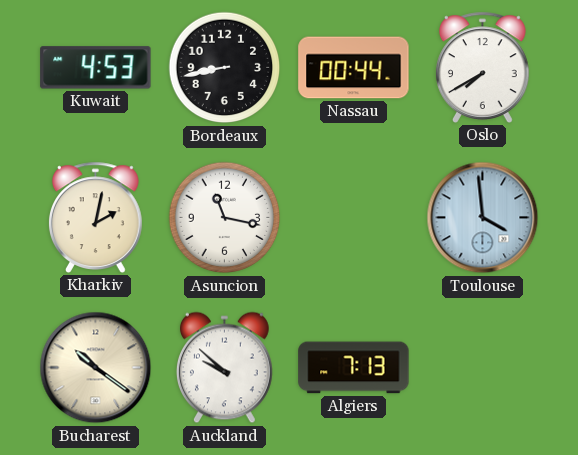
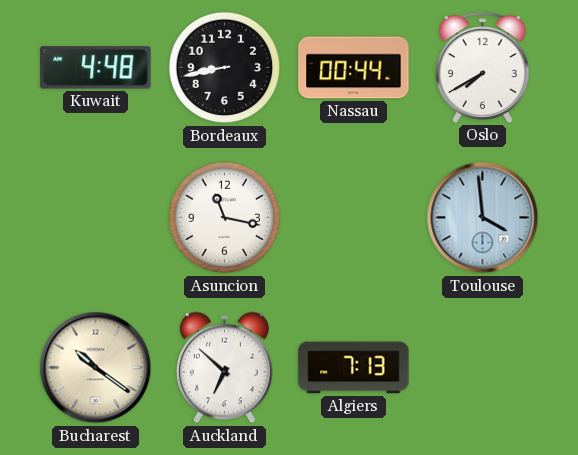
Kuwait: 4:53 -> 4:48
Kharkiv: 2:02 -> none
Auckland: 9:52 -> 6:52
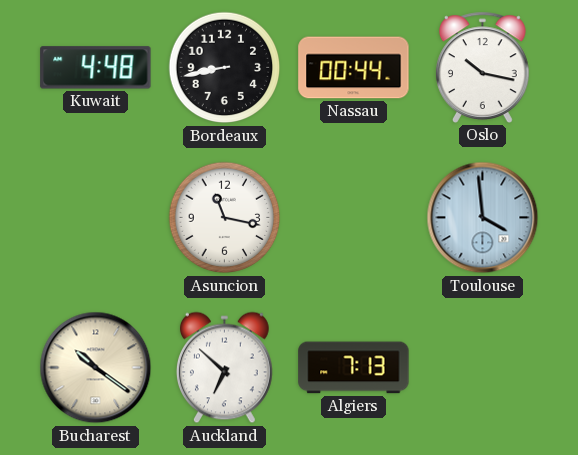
Oslo: 7:40 -> 10:17
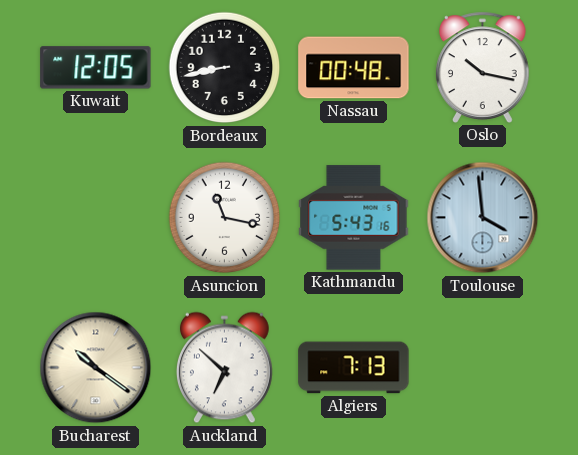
Kuwait: 4:48 -> 12:05
Nassau: 00:44 -> 00:48
Kathmandu: none -> 5:43
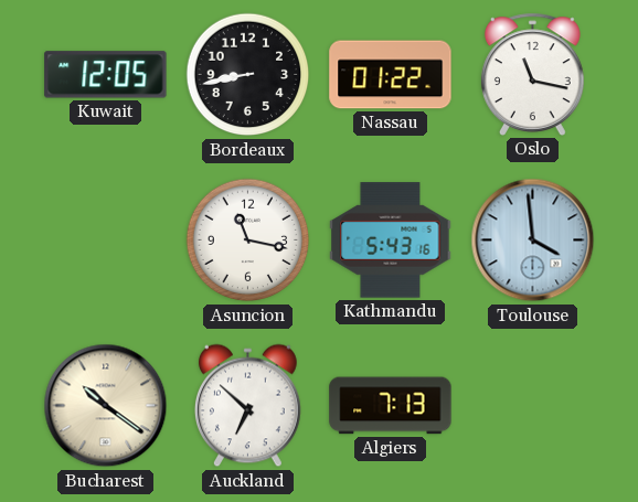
Nassau: 00:48 -> 01:22
Oslo: 10:17 -> 11:17
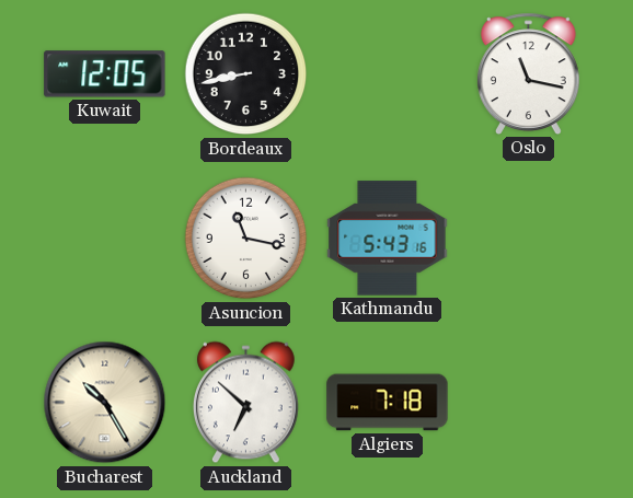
Nassau: 01:22 -> none
Toulouse: 3:59 -> none
Bucharest: 10:21 -> 10:25
Algiers: 7:13 -> 7:18
